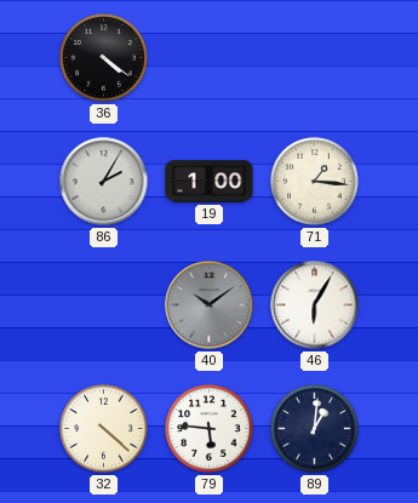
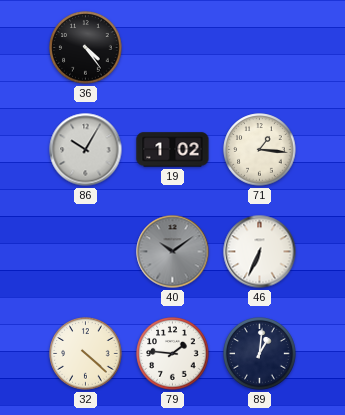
36: 4:21 -> 4:24
86: 2:05 -> 10:05
19: 1:00 -> 1:02
46: 6:05 -> 6:34
79: 5:46 -> 1:46
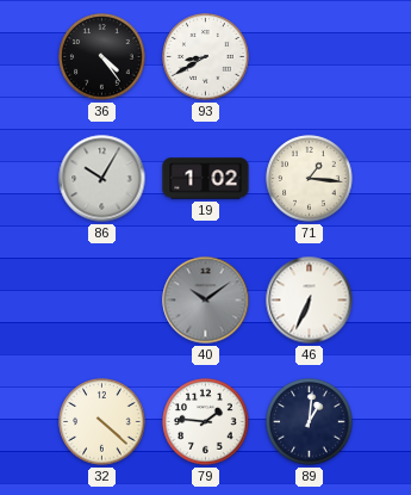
93: none -> 8:40
